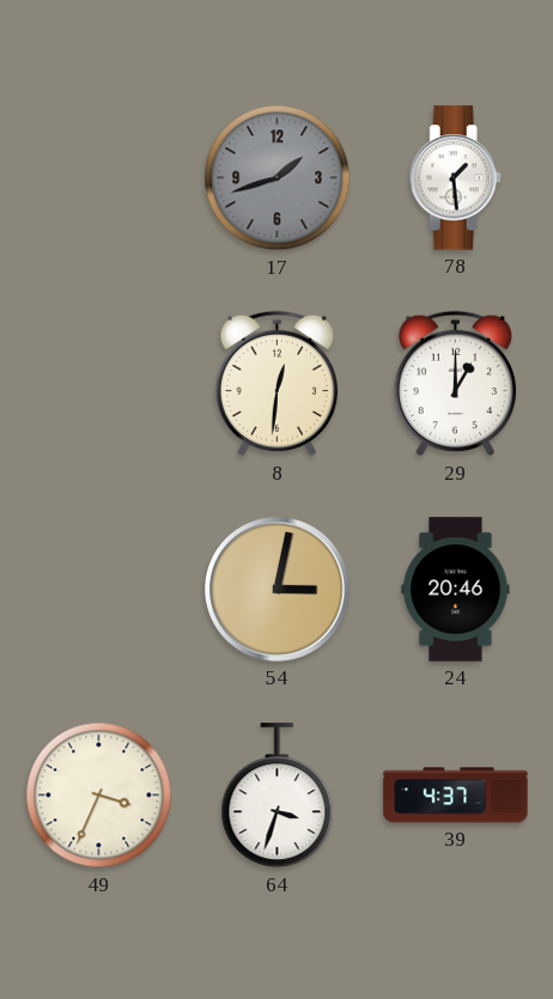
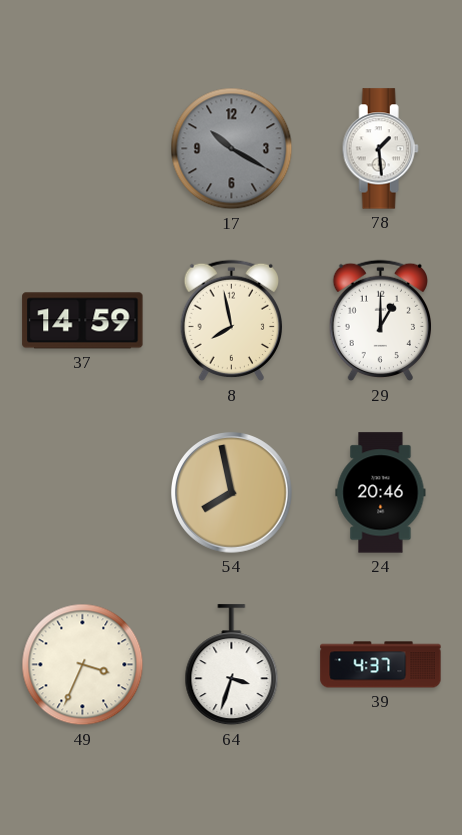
17: 1:42 -> 10:20
37: none -> 14:59
8: 12:31 -> 7:58
54: 3:02 -> 7:58
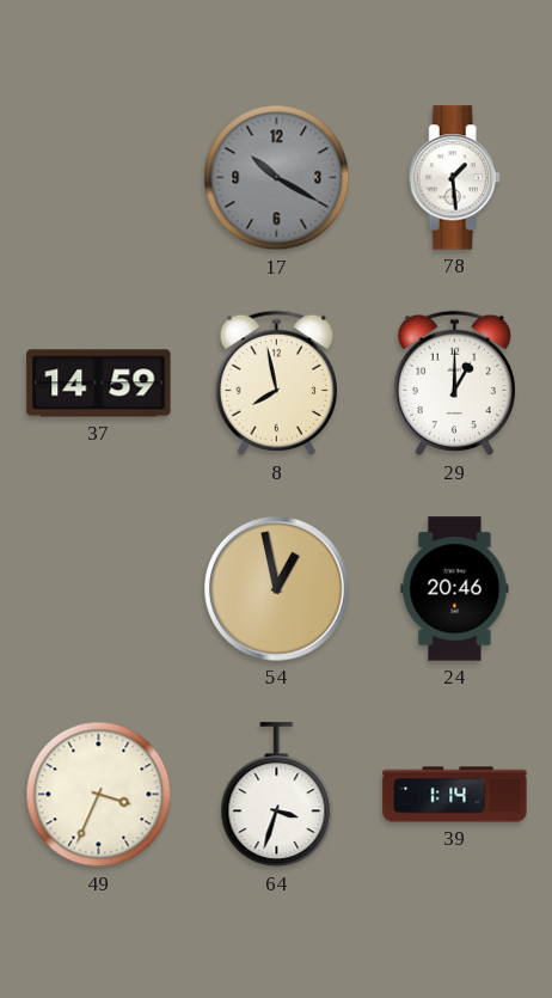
54: 7:58 -> 12:58
39: 4:37 -> 1:14
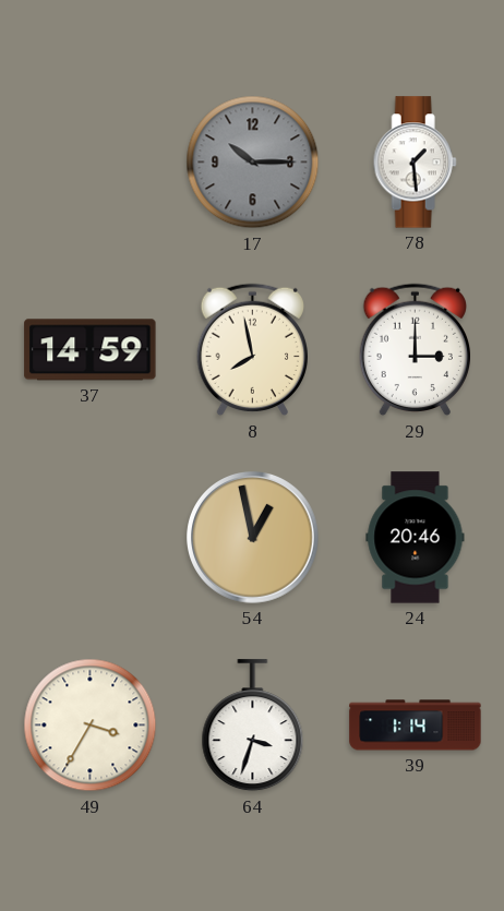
17: 10:20 -> 10:15
29: 1:00 -> 3:00
49: 3:34 -> 3:35
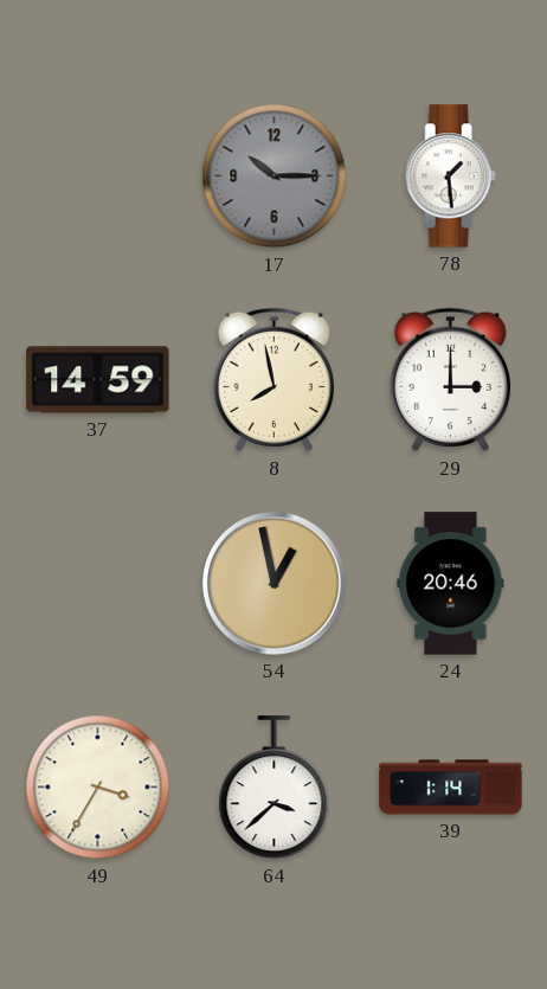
64: 3:33 -> 3:38
